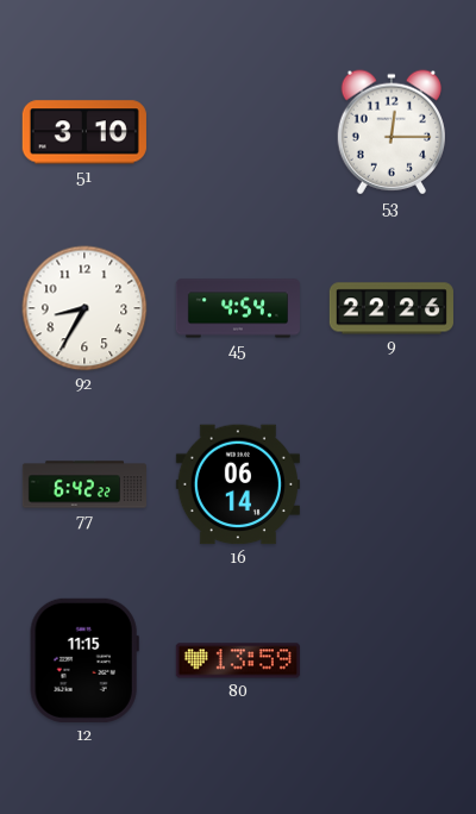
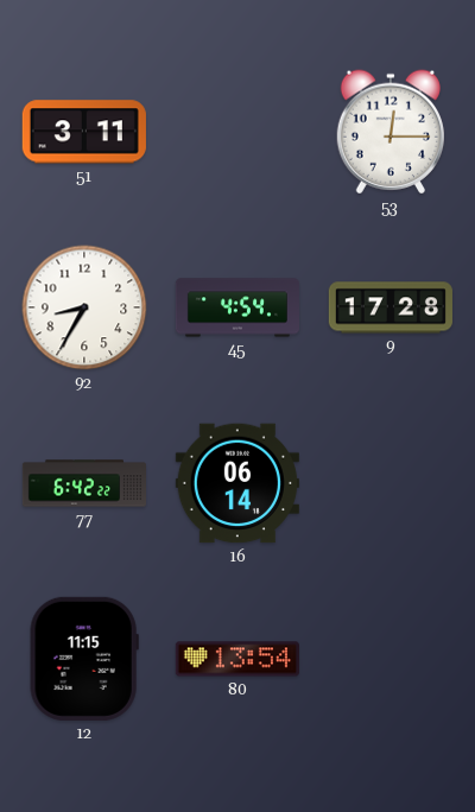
51: 3:10 -> 3:11
9: 22:26 -> 17:28
80: 13:59 -> 13:54
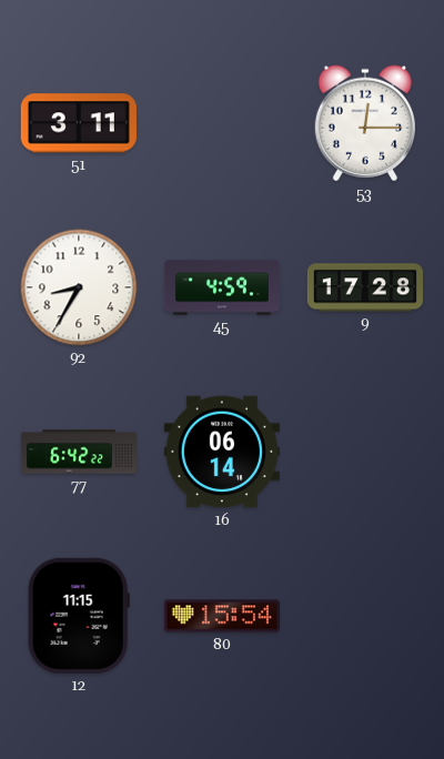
45: 4:54 -> 4:59
80: 13:54 -> 15:54
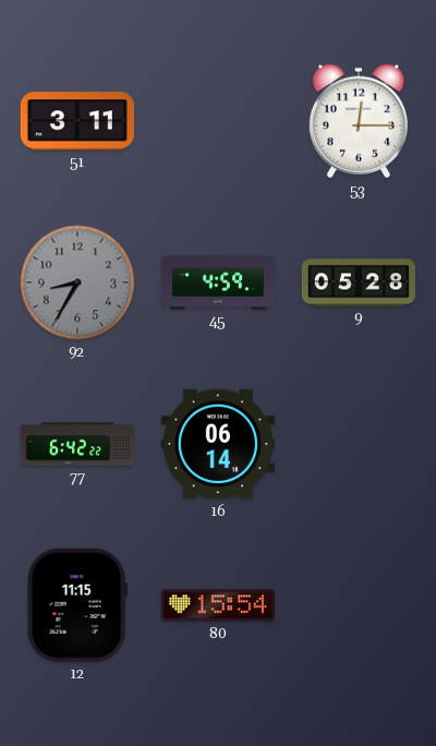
92 dial: white -> grey
9: 17:28 -> 05:28
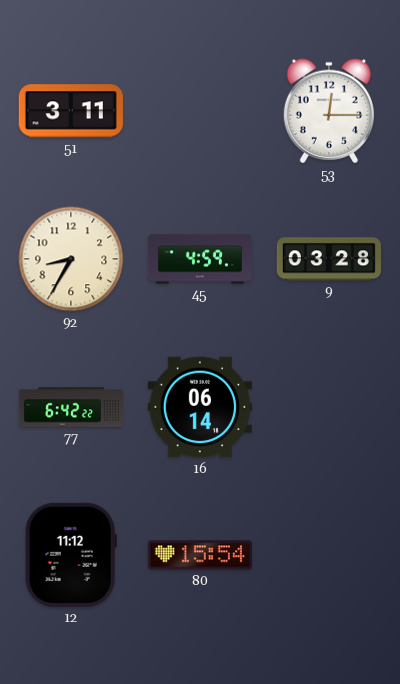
92 dial: grey -> cream
9: 05:28 -> 03:28
12: 11:15 -> 11:12
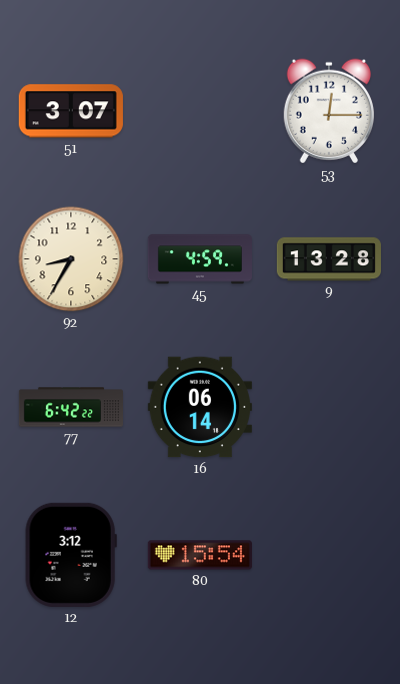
51: 3:11 -> 3:07
9: 03:28 -> 13:28
12: 11:12 -> 3:12
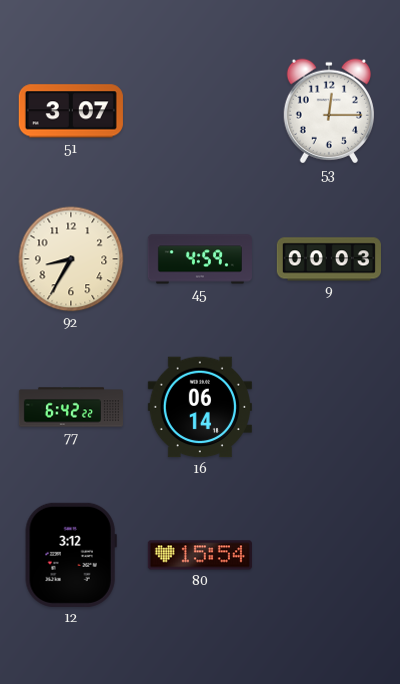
9: 13:28 -> 00:03
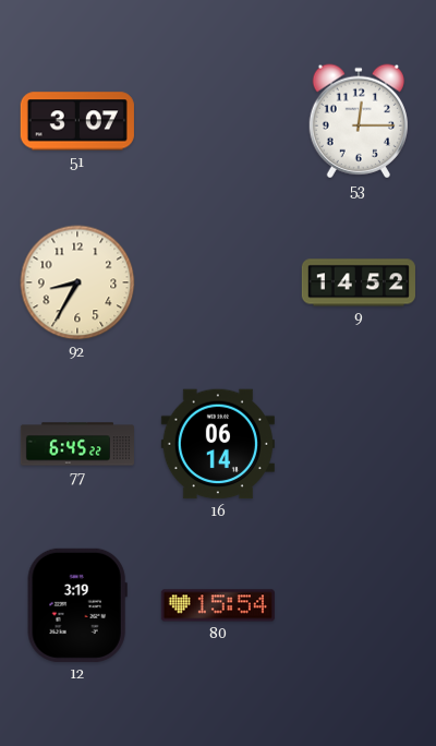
45: 4:59 -> none
9: 00:03 -> 14:52
77: 6:42 -> 6:45
12: 3:12 -> 3:19
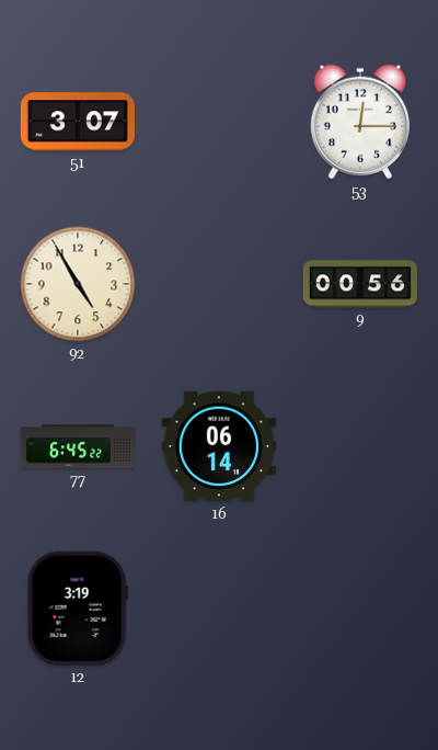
92: 8:35 -> 4:55
9: 14:52 -> 00:56
80: 15:54 -> none
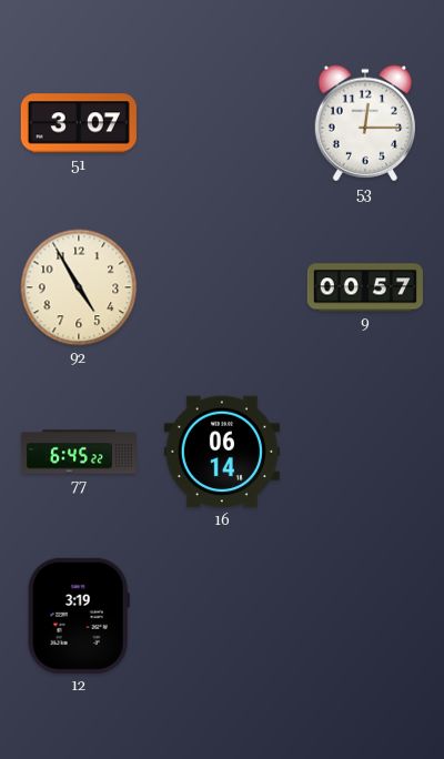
9: 00:56 -> 00:57
